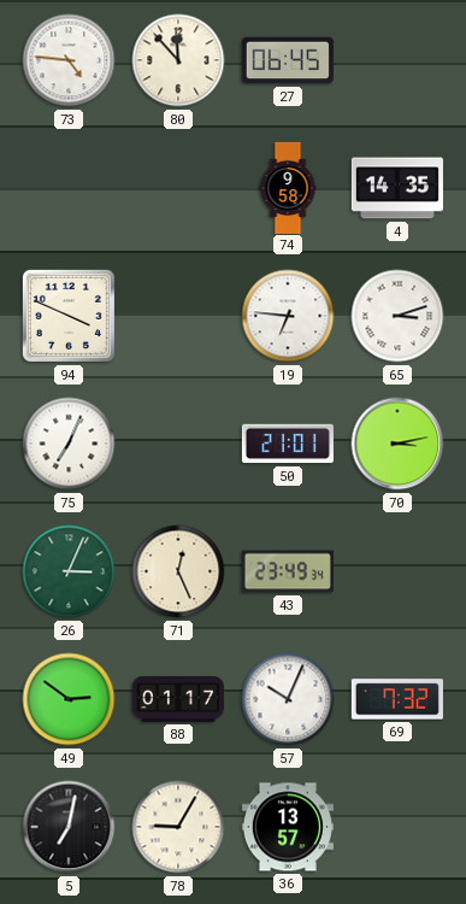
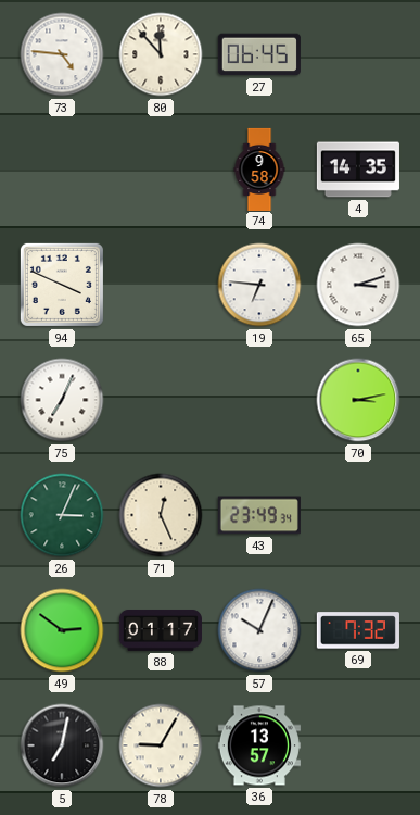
50: 21:01 -> none
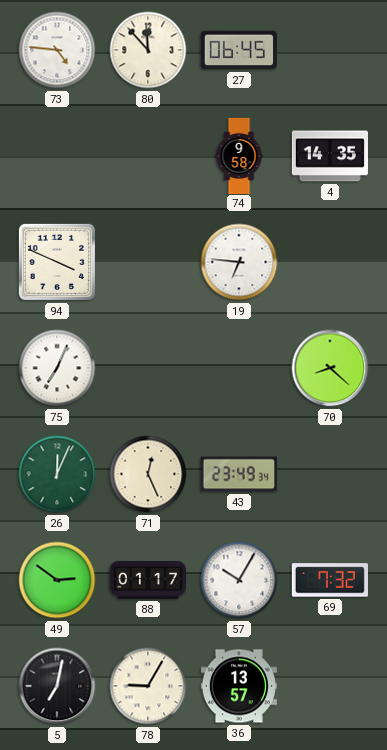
65: 3:12 -> none
70: 3:13 -> 8:22
26: 3:04 -> 12:04
57: 10:04 -> 10:05
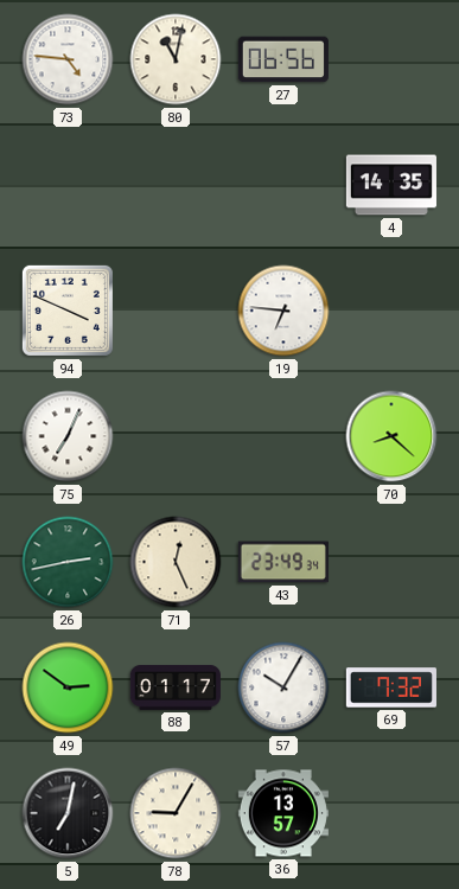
80: 11:53 -> 11:02
27: 06:45 -> 06:56
74: 9:58 -> none
26: 12:04 -> 2:43
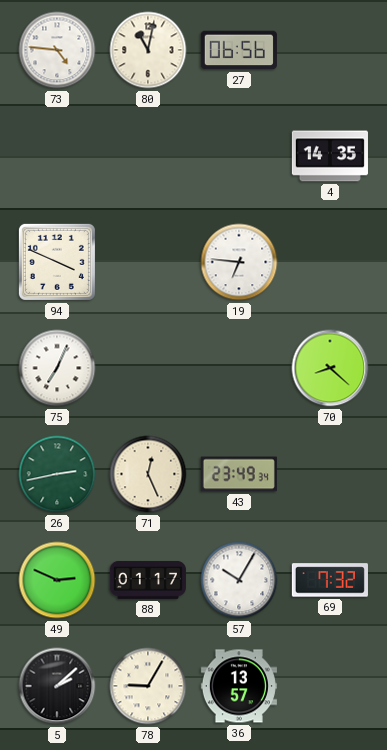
49: 2:51 -> 2:49
5: 7:02 -> 2:08
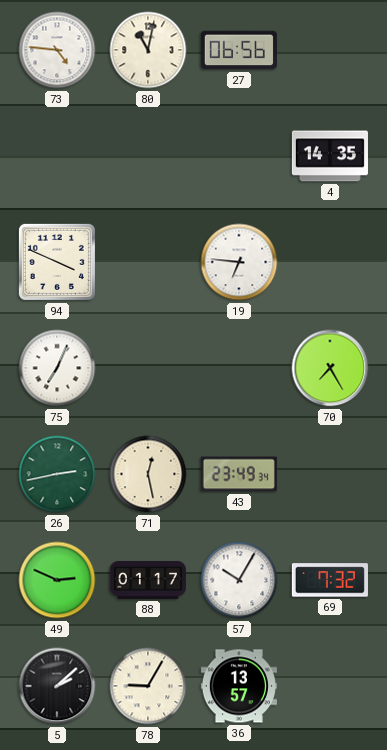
70: 8:22 -> 7:25
71: 12:26 -> 12:28
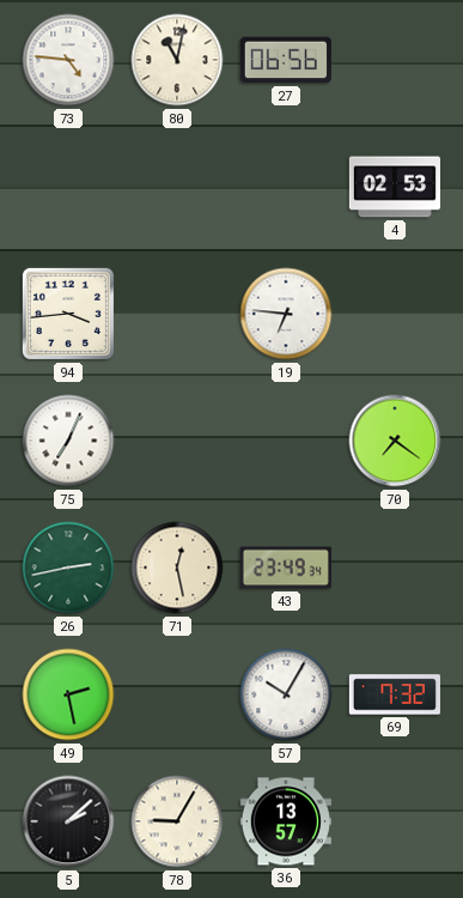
4: 14:35 -> 02:53
94: 3:49 -> 3:44
70: 7:25 -> 7:21
49: 2:49 -> 2:28
88: 01:17 -> none
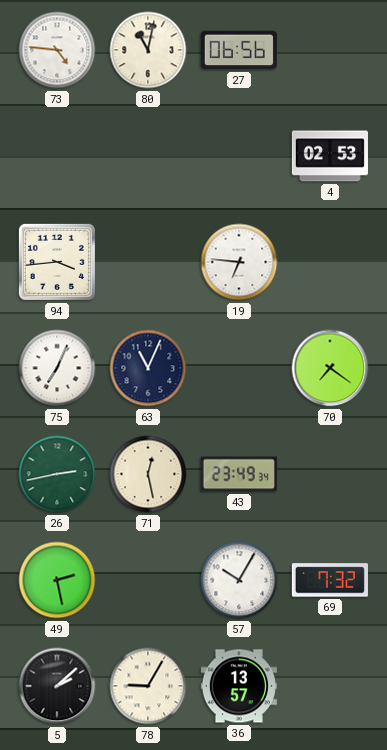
63: none -> 11:04
